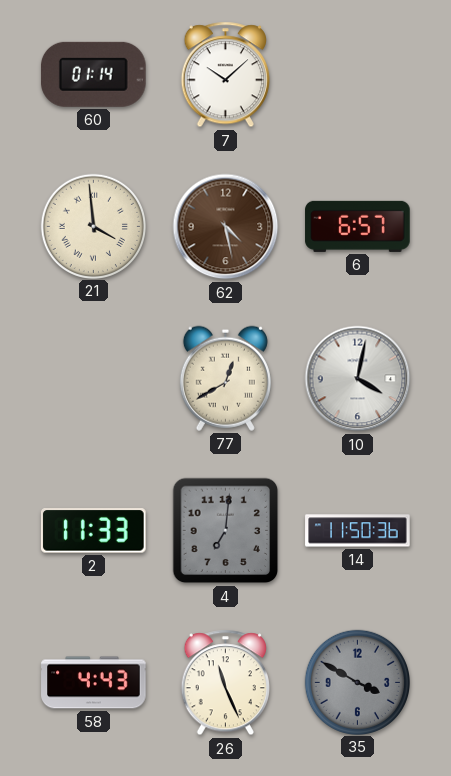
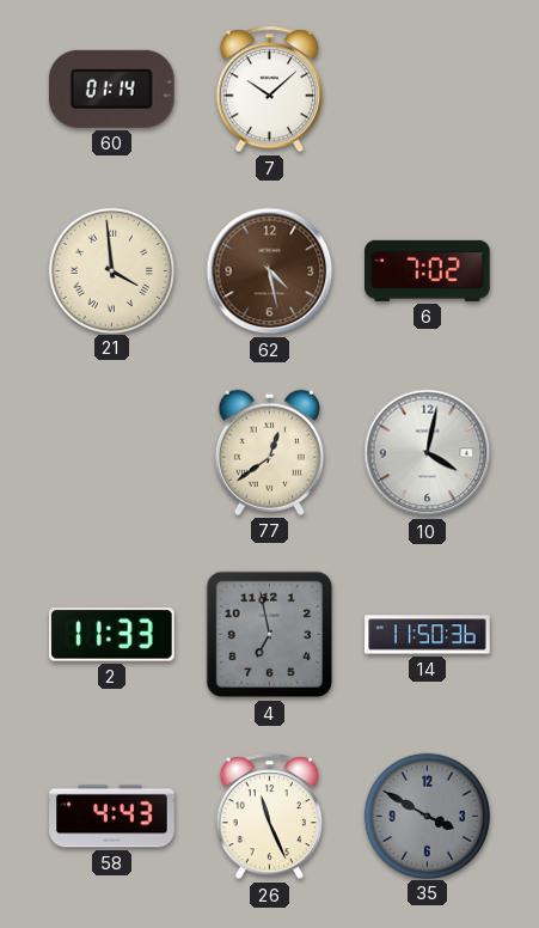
6: 6:57 -> 7:02
77: 12:40 -> 12:39
4: 7:01 -> 6:58
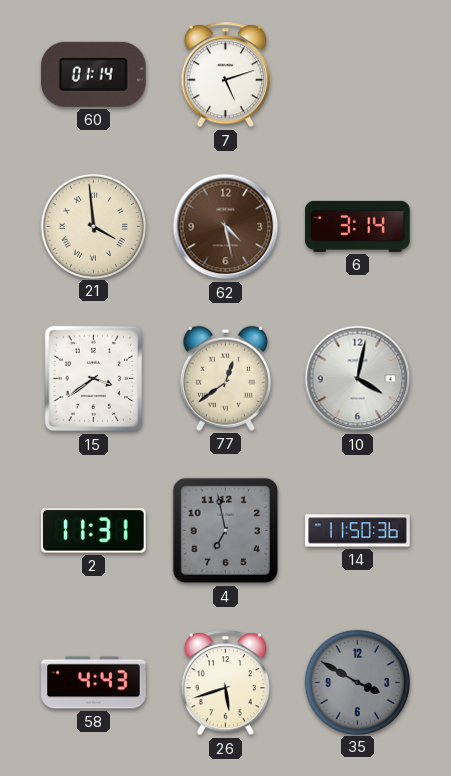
7: 10:08 -> 5:12
6: 7:02 -> 3:14
15: none -> 3:39
2: 11:33 -> 11:31
26: 11:26 -> 5:42
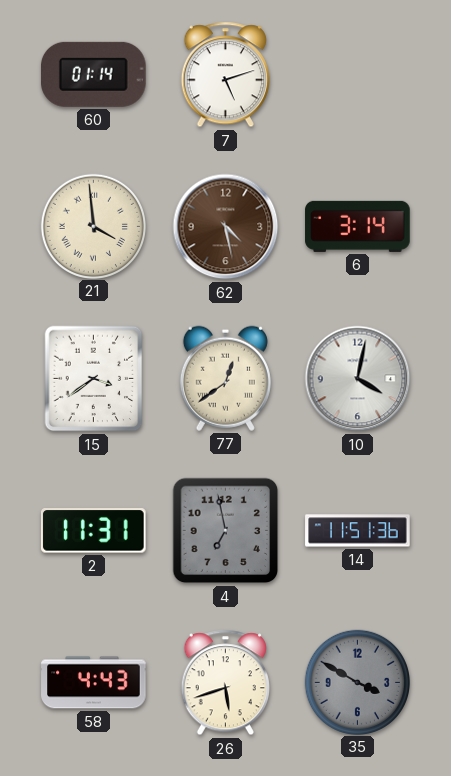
14: 11:50 -> 11:51
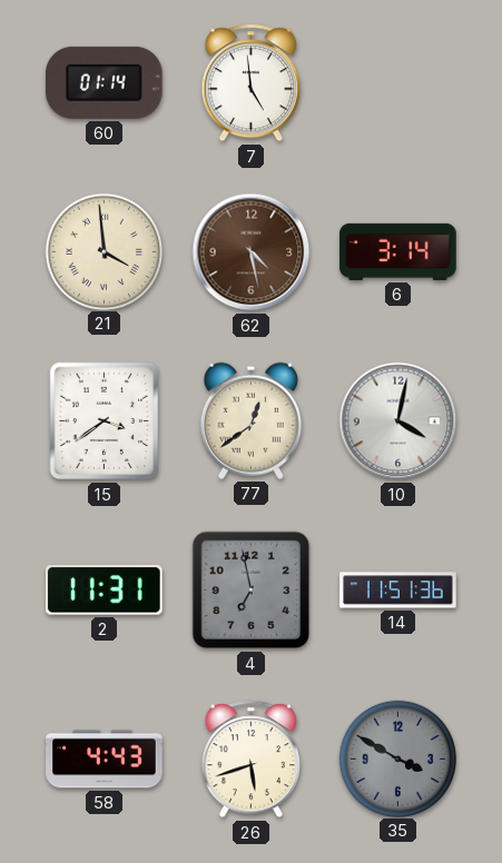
7: 5:12 -> 4:59
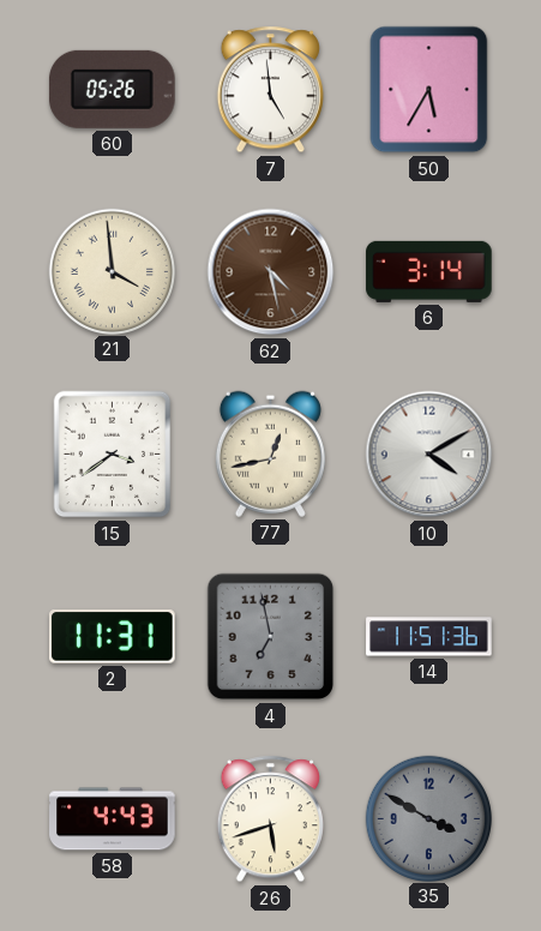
60: 01:14 -> 05:26
50: none -> 5:35
77: 12:39 -> 12:43
10: 4:02 -> 4:10
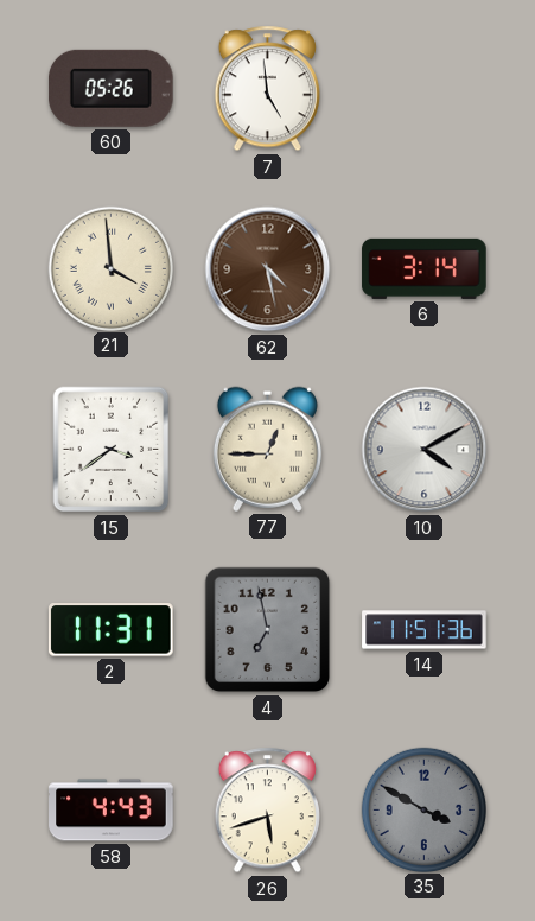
50: 5:35 -> none
77: 12:43 -> 12:45
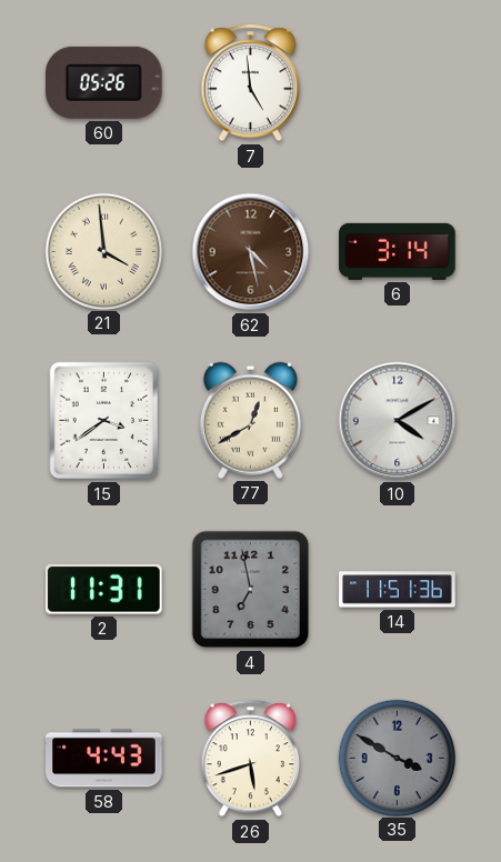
77: 12:45 -> 12:40
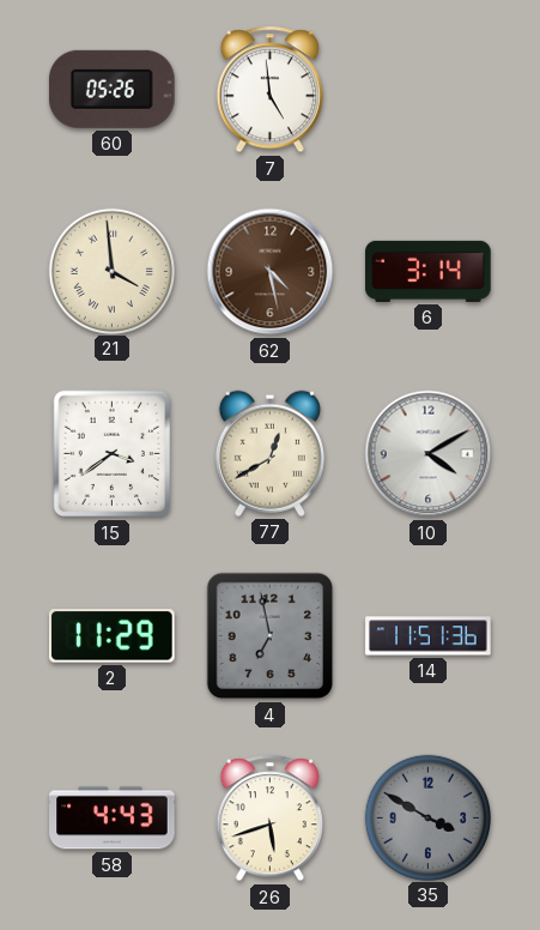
2: 11:31 -> 11:29
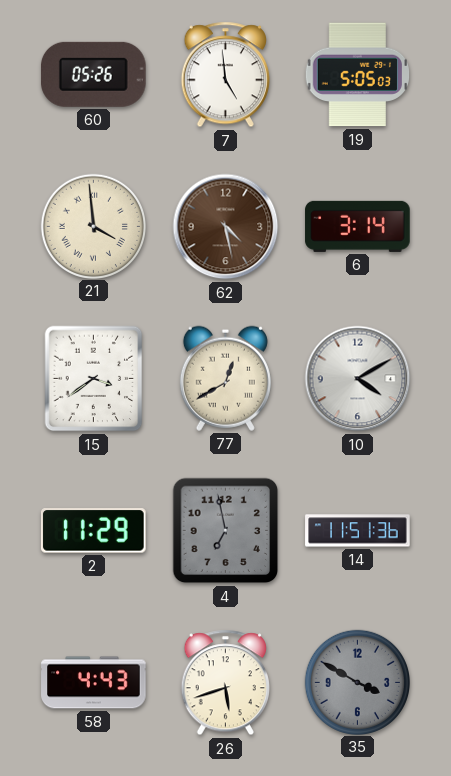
19: none -> 5:05
